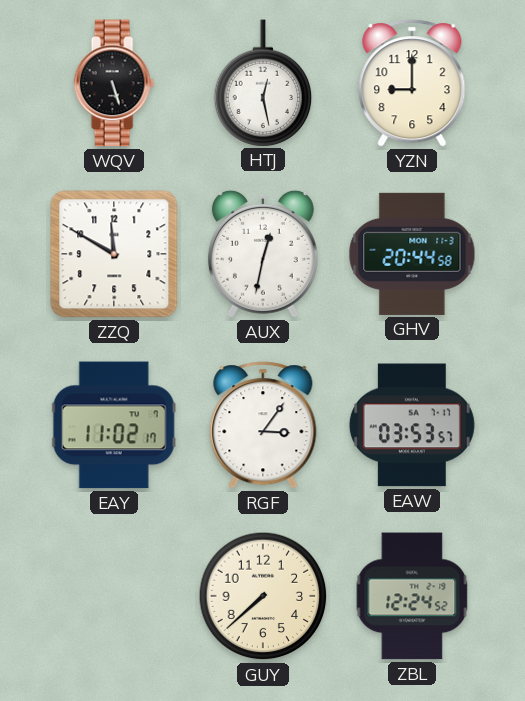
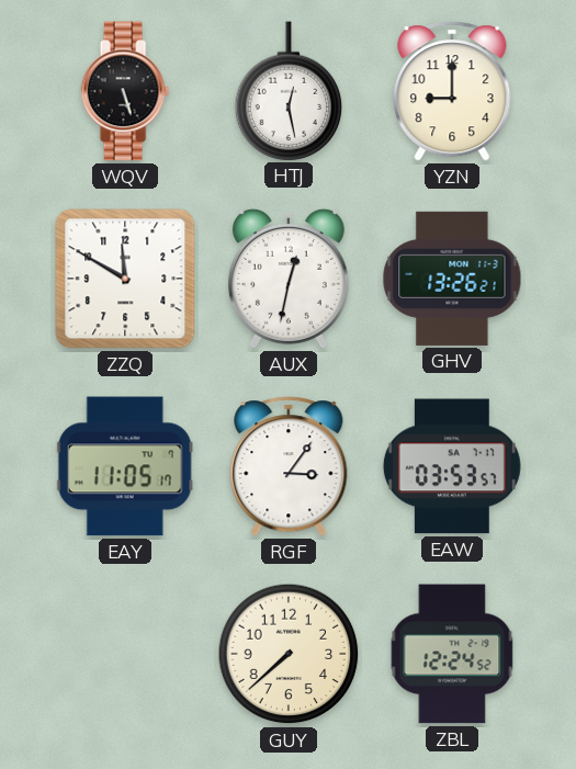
GHV: 20:44 -> 13:26
EAY: 11:02 -> 11:05
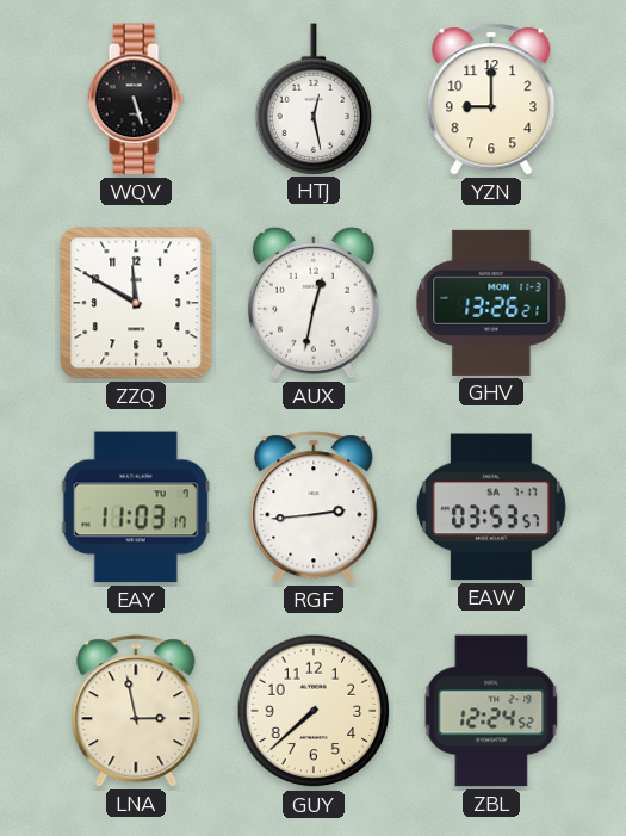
EAY: 11:05 -> 11:03
RGF: 3:06 -> 2:44
LNA: none -> 2:58
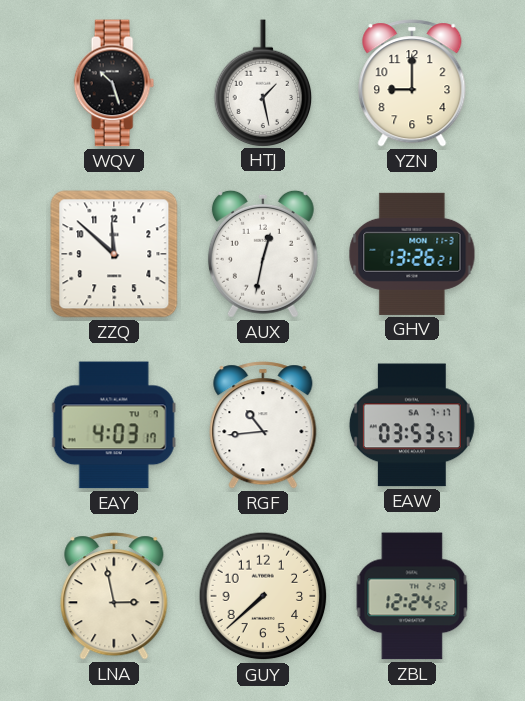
WQV: 5:27 -> 10:27
HTJ: 12:28 -> 1:28
ZZQ: 11:50 -> 11:52
EAY: 11:03 -> 4:03
RGF: 2:44 -> 10:44
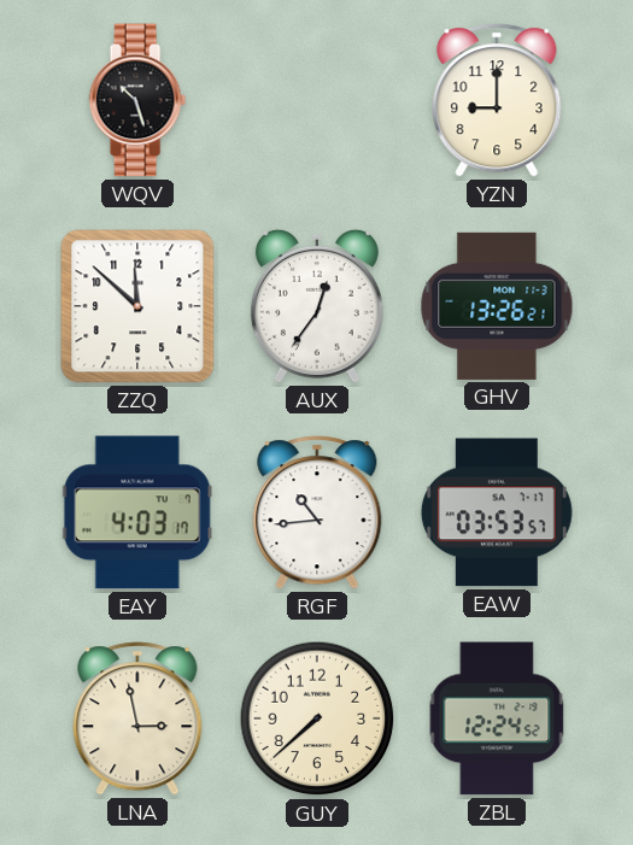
HTJ: 1:28 -> none
AUX: 12:32 -> 12:36
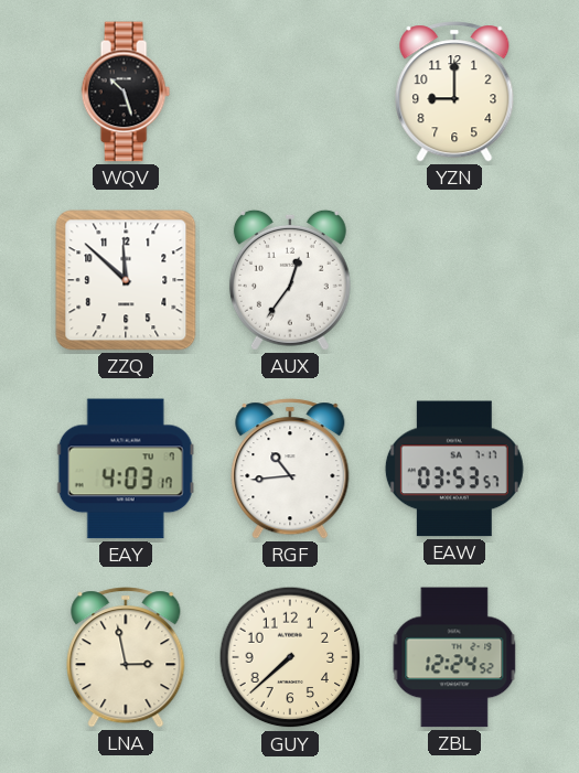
GHV: 13:26 -> none
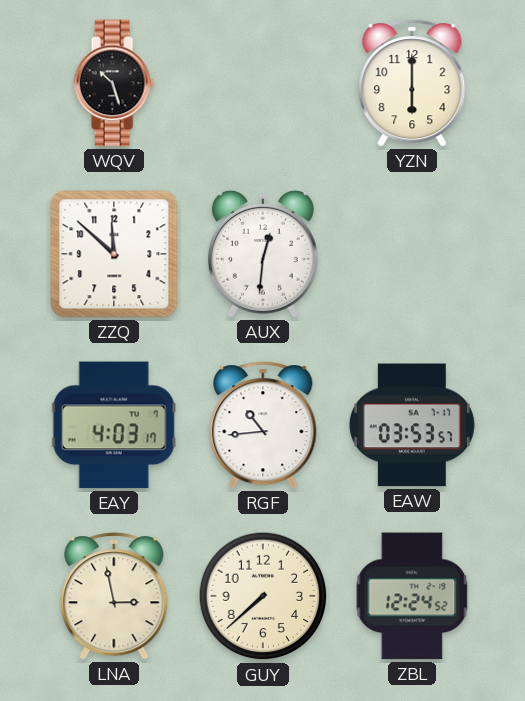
YZN: 9:00 -> 6:00
AUX: 12:36 -> 12:31
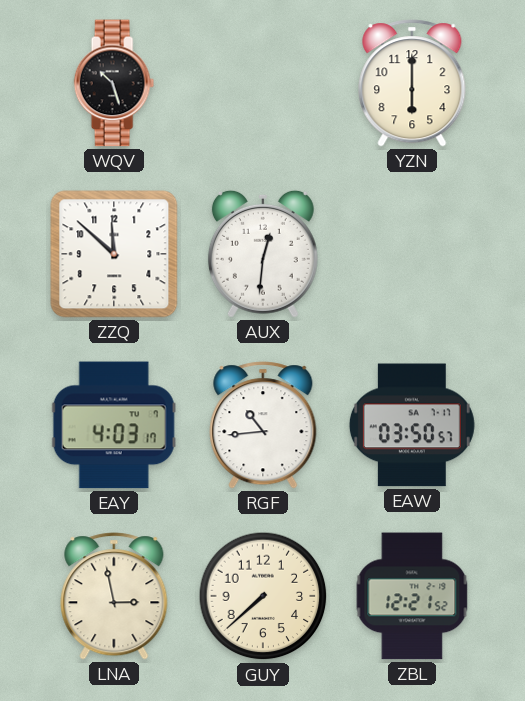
EAW: 03:53 -> 03:50
ZBL: 12:24 -> 12:21
